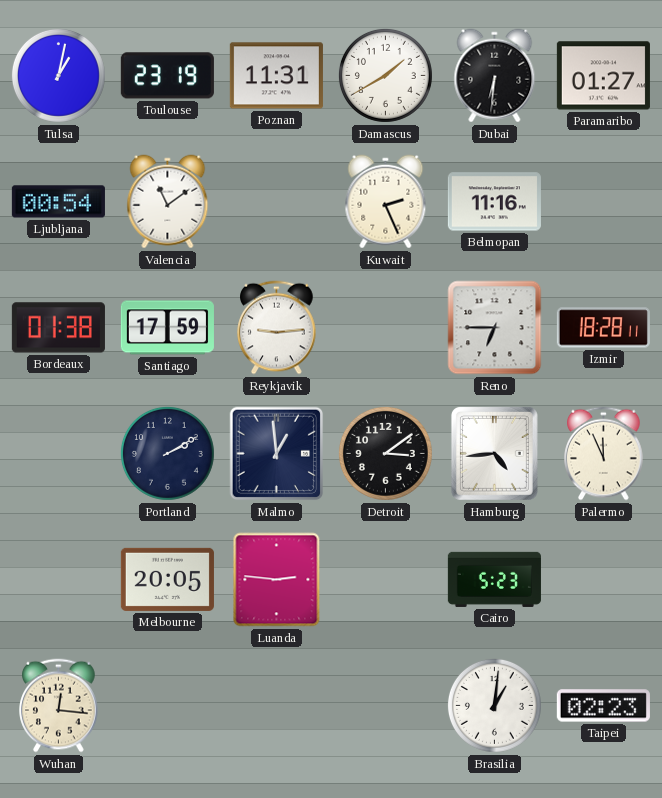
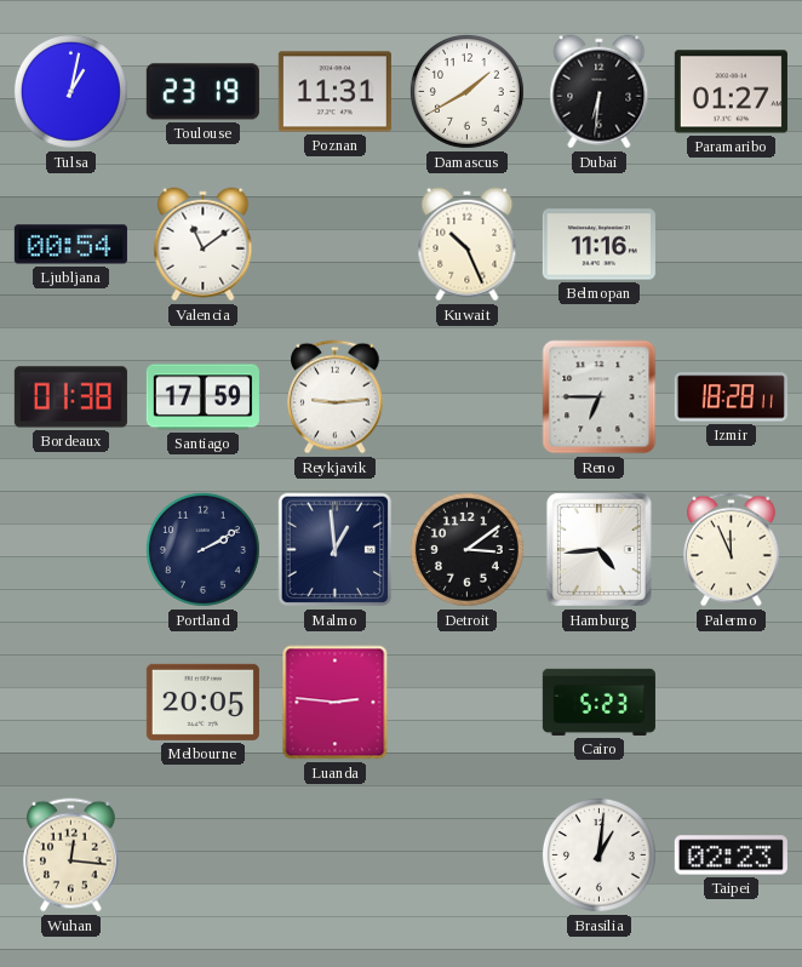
Kuwait: 2:26 -> 10:26
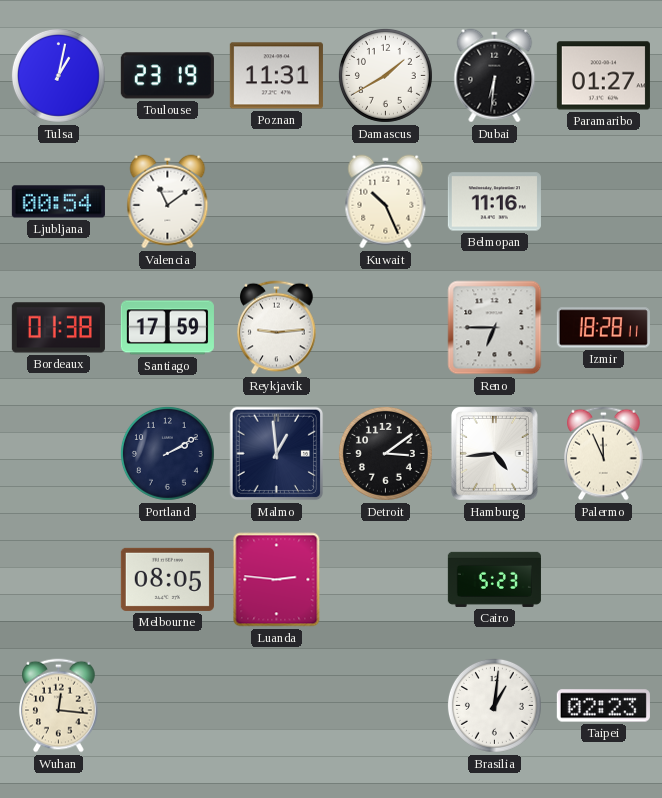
Melbourne: 20:05 -> 08:05
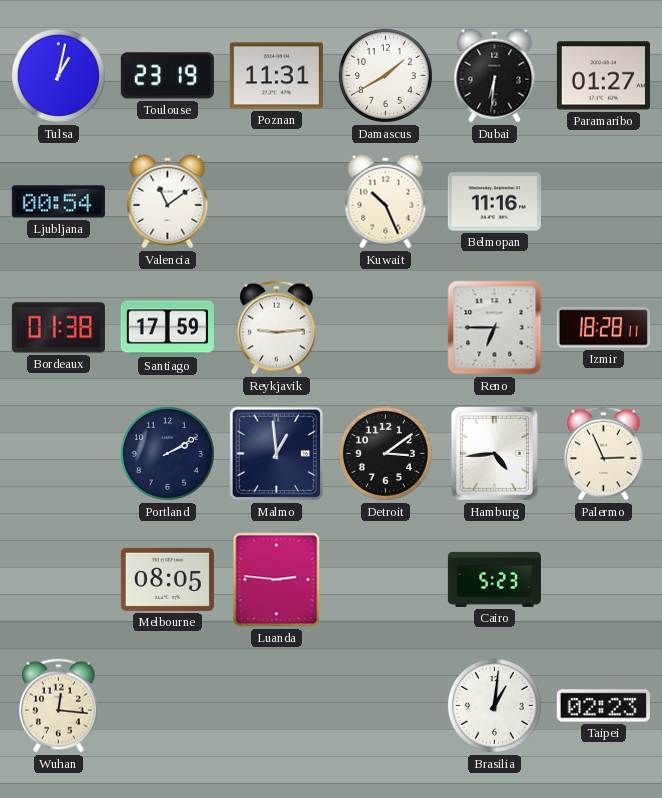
Palermo: 11:56 -> 2:56
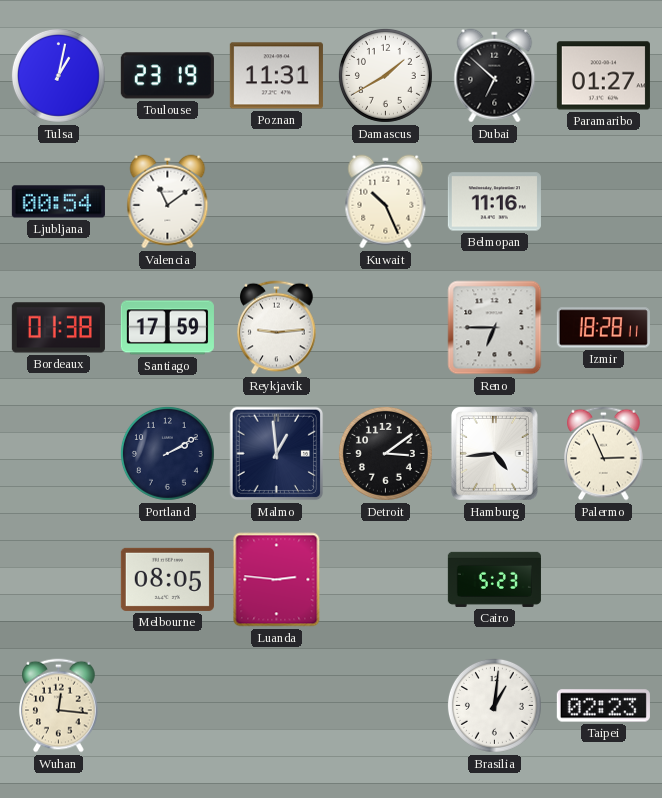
Dubai: 6:31 -> 6:52
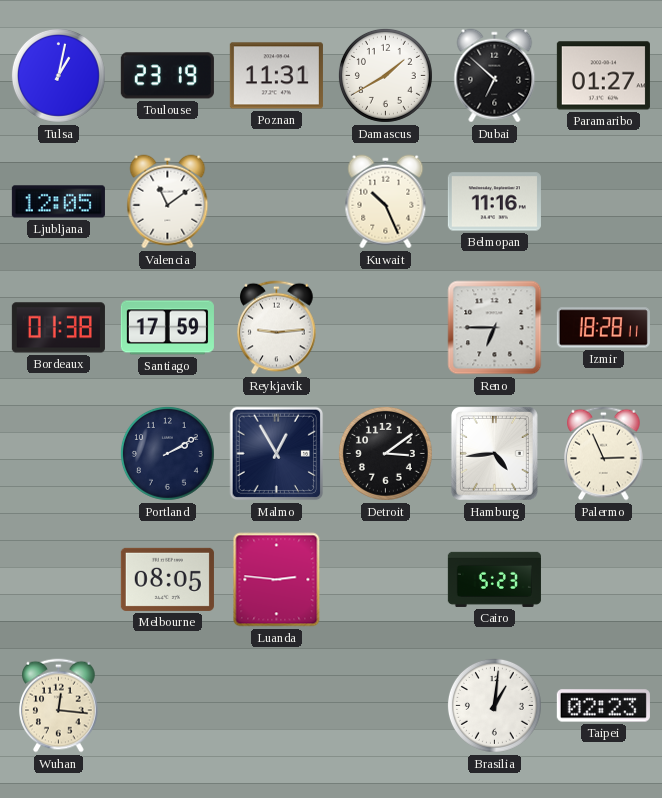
Ljubljana: 00:54 -> 12:05
Malmo: 12:59 -> 12:55
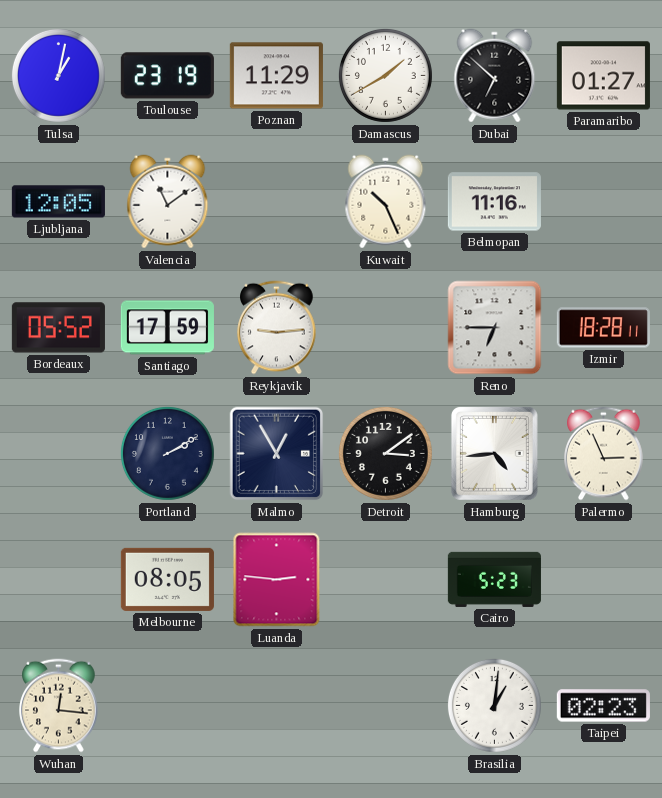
Poznan: 11:31 -> 11:29
Bordeaux: 01:38 -> 05:52
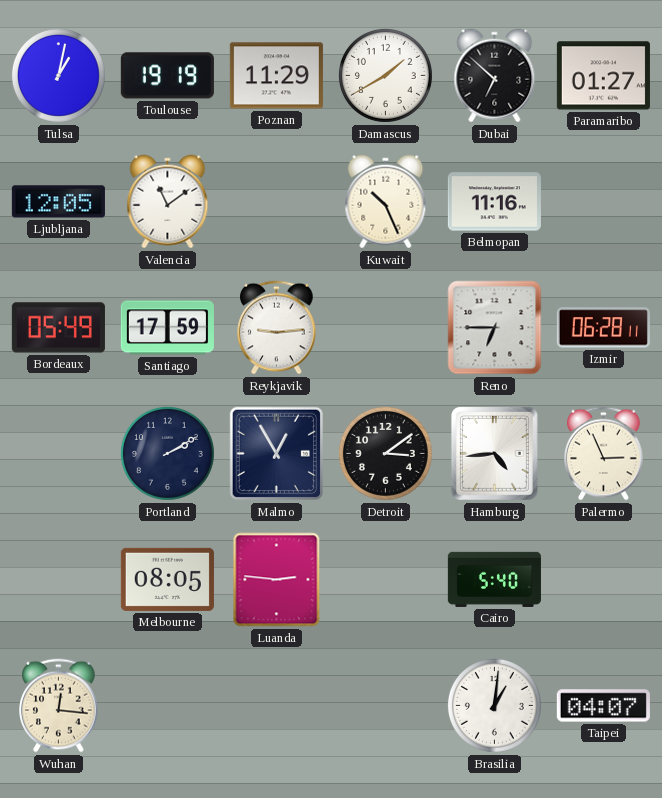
Toulouse: 23:19 -> 19:19
Bordeaux: 05:52 -> 05:49
Izmir: 18:28 -> 06:28
Cairo: 5:23 -> 5:40
Taipei: 02:23 -> 04:07
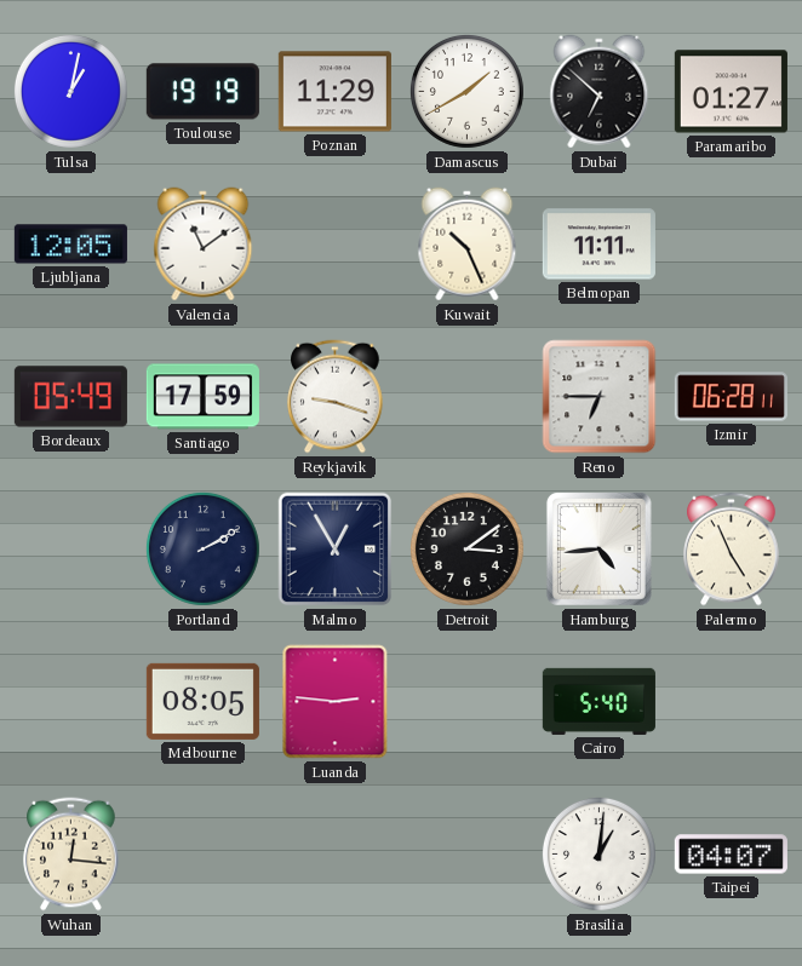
Belmopan: 11:16 -> 11:11
Reykjavik: 9:14 -> 9:18
Palermo: 2:56 -> 4:56
